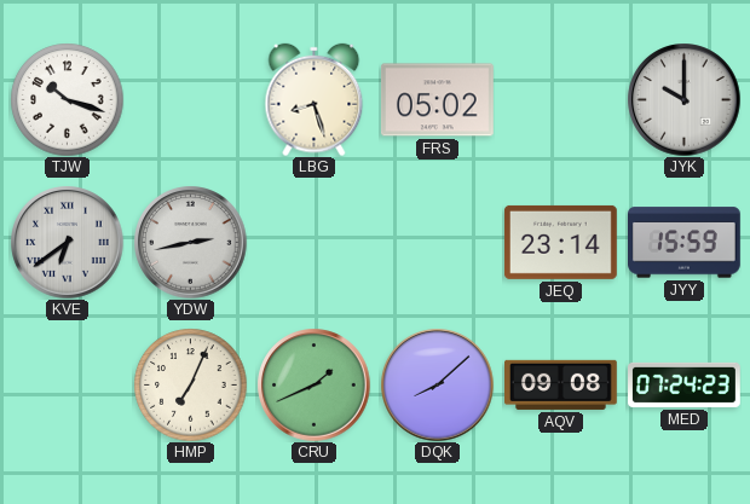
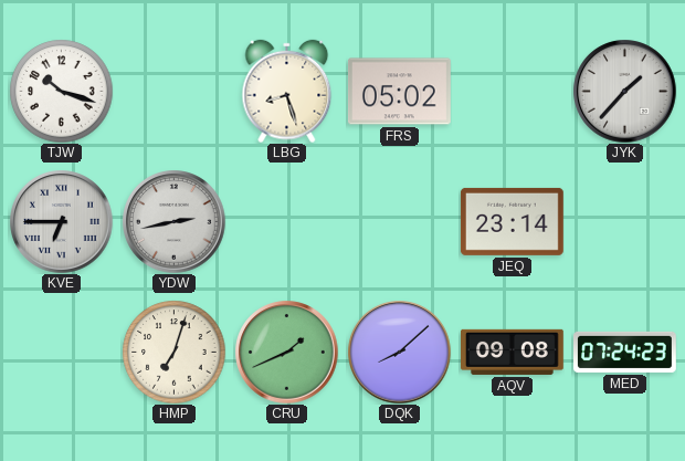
JYK: 10:00 -> 1:37
KVE: 6:39 -> 6:45
JYY: 15:59 -> none
HMP: 7:04 -> 7:03
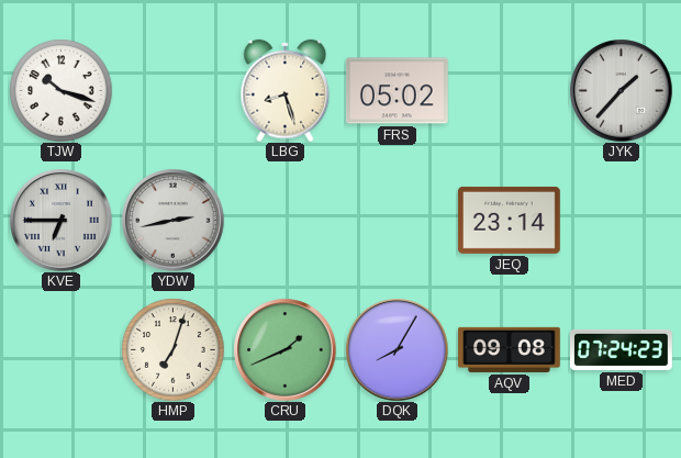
DQK: 8:08 -> 8:05
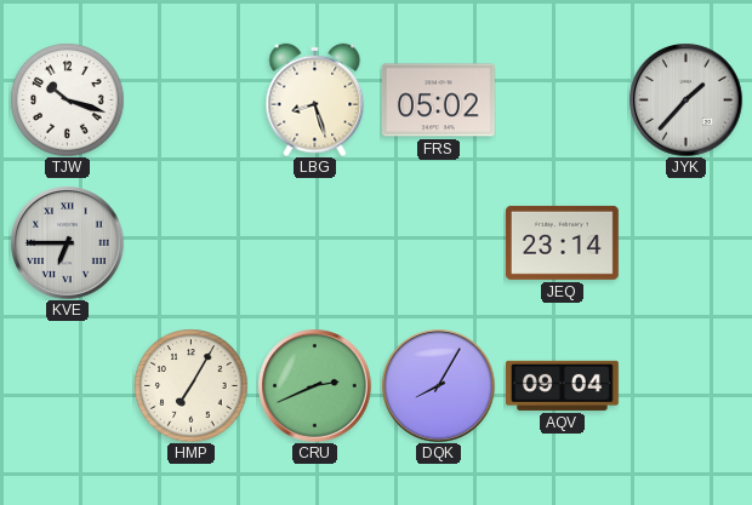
YDW: 2:43 -> none
HMP: 7:03 -> 7:05
CRU: 1:41 -> 2:41
AQV: 09:08 -> 09:04
MED: 07:24 -> none
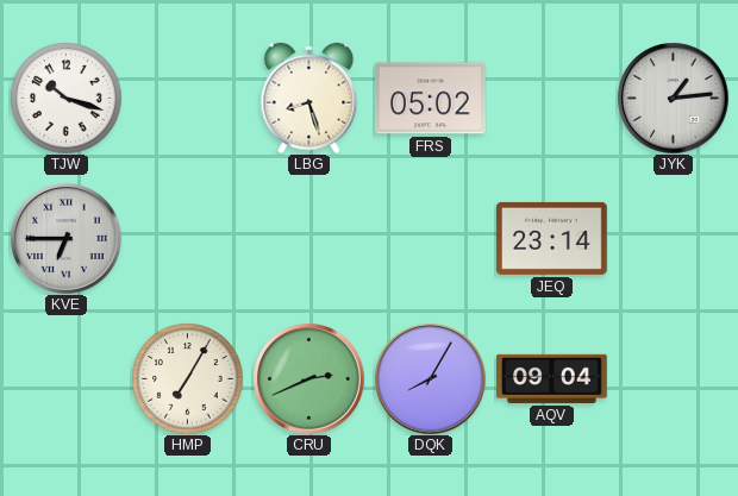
JYK: 1:37 -> 1:14
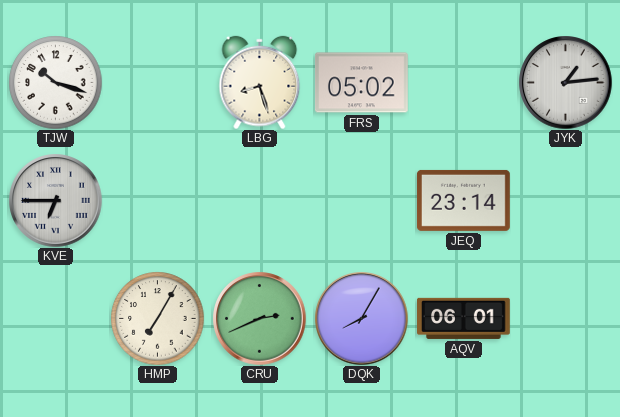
AQV: 09:04 -> 06:01
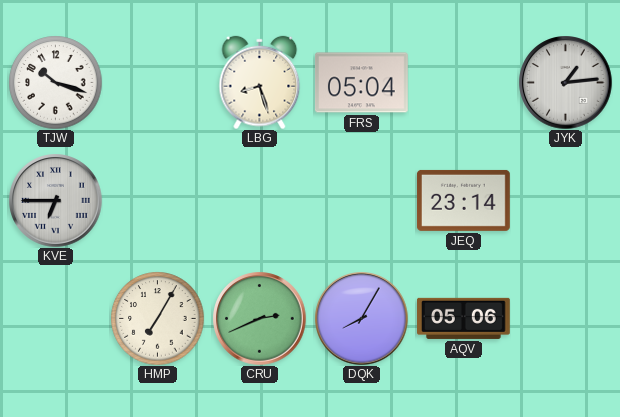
FRS: 05:02 -> 05:04
AQV: 06:01 -> 05:06
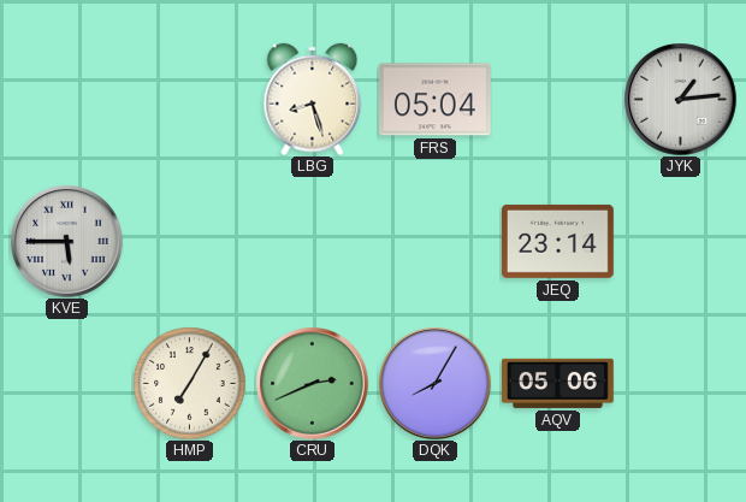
TJW: 10:18 -> none
KVE: 6:45 -> 5:45
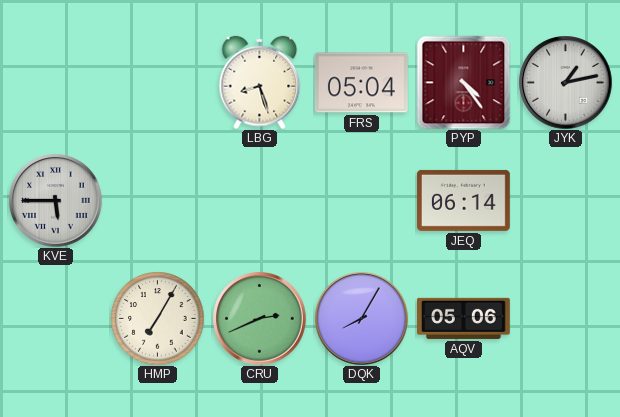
PYP: none -> 4:24
JYK: 1:14 -> 1:13
JEQ: 23:14 -> 06:14
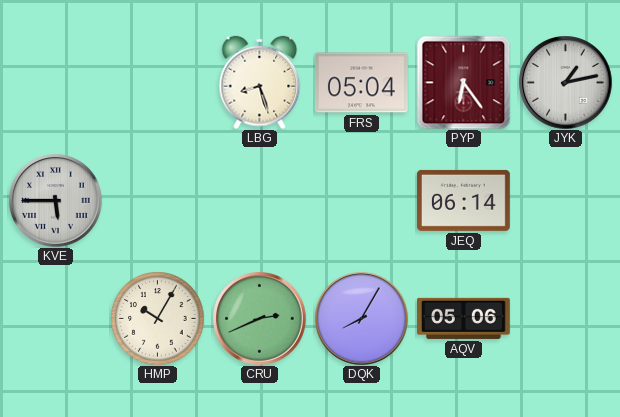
PYP: 4:24 -> 6:24
HMP: 7:05 -> 10:05
